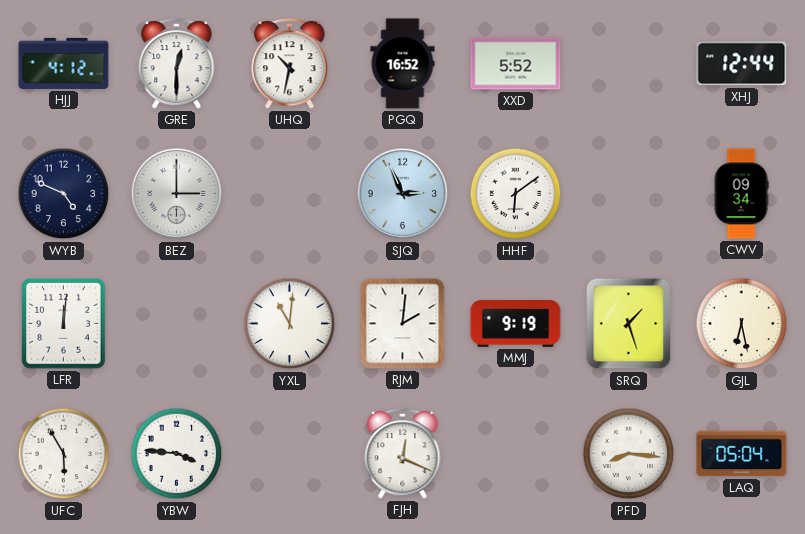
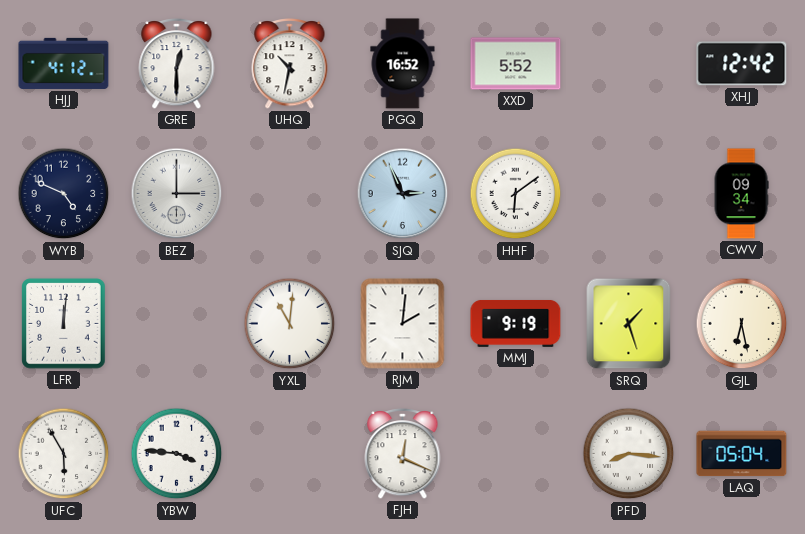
XHJ: 12:44 -> 12:42
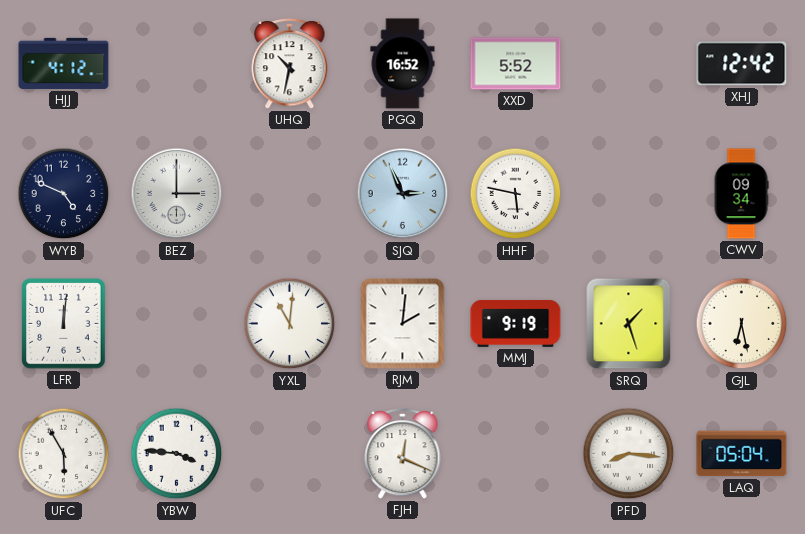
GRE: 12:30 -> none
HHF: 6:09 -> 5:47
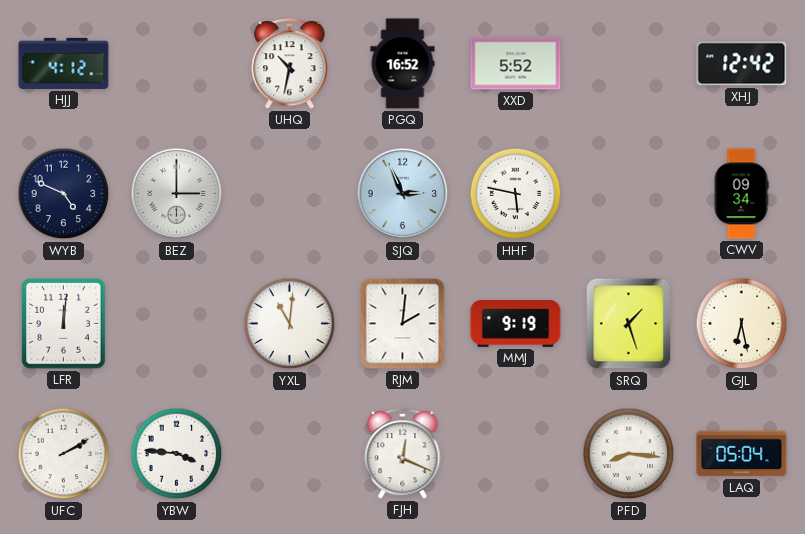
UFC: 5:55 -> 2:10
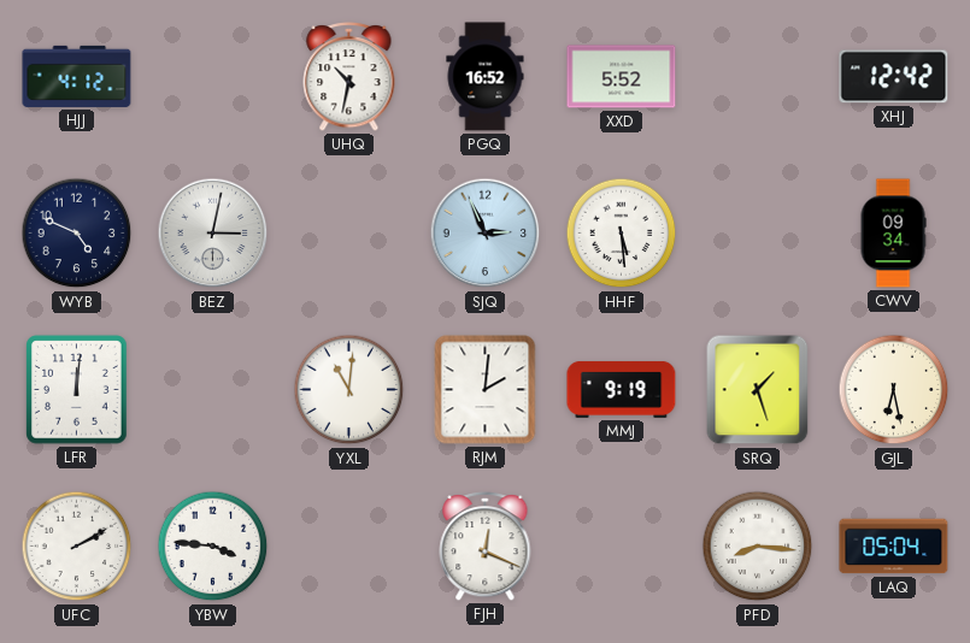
BEZ: 3:00 -> 3:02
HHF: 5:47 -> 5:29
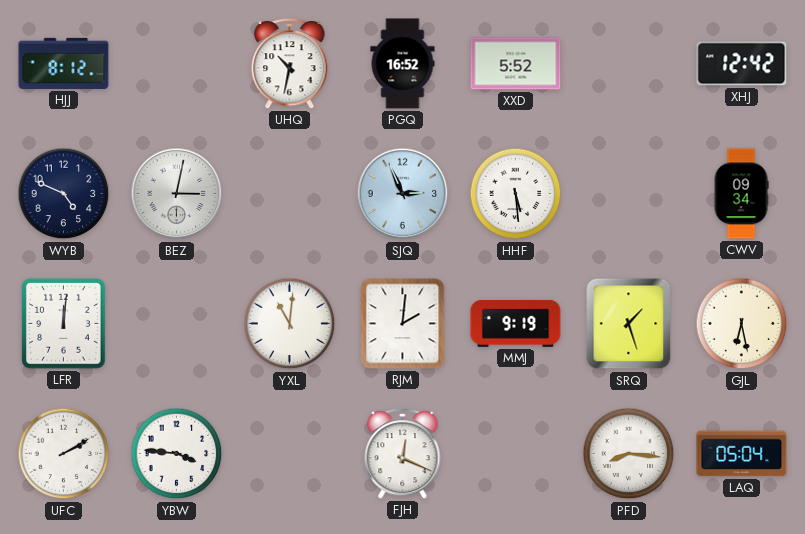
HJJ: 4:12 -> 8:12
